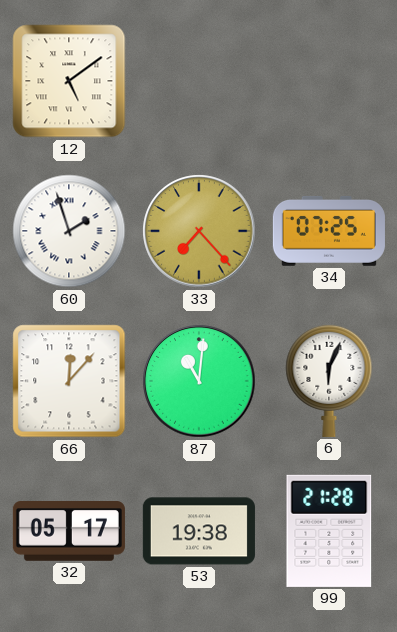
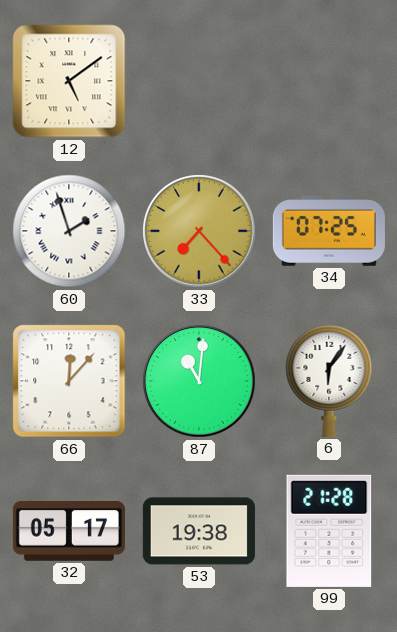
6: 6:04 -> 6:06
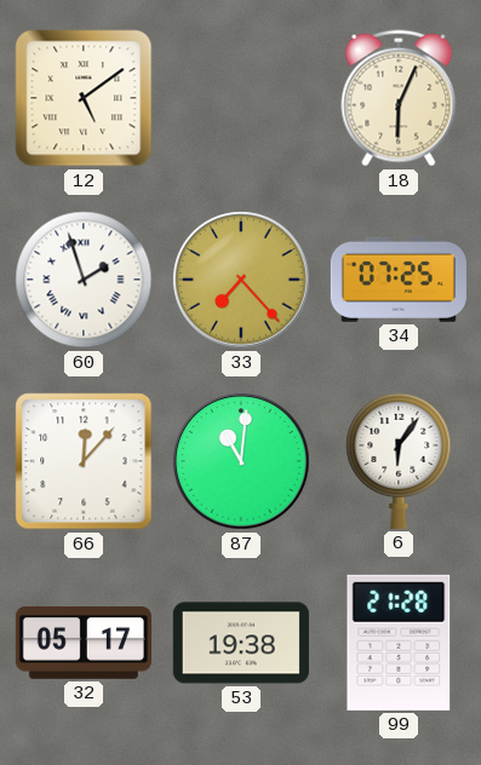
18: none -> 6:04
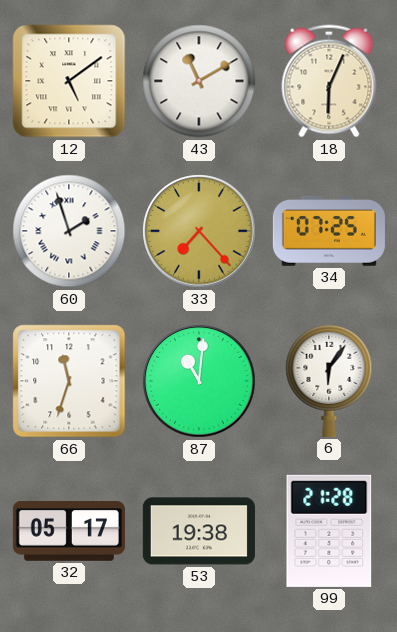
43: none -> 11:10
66: 12:07 -> 11:33
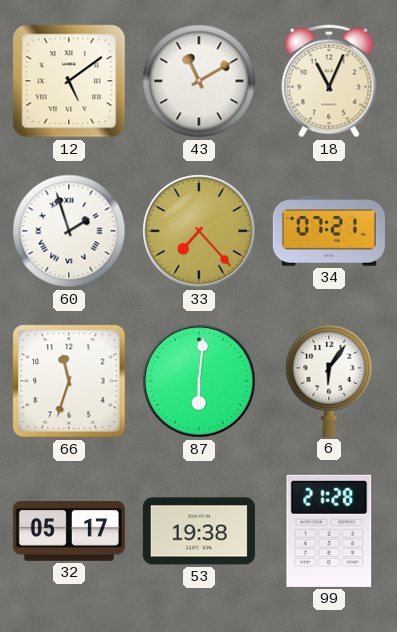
18: 6:04 -> 11:04
34: 07:25 -> 07:21
87: 11:01 -> 6:01
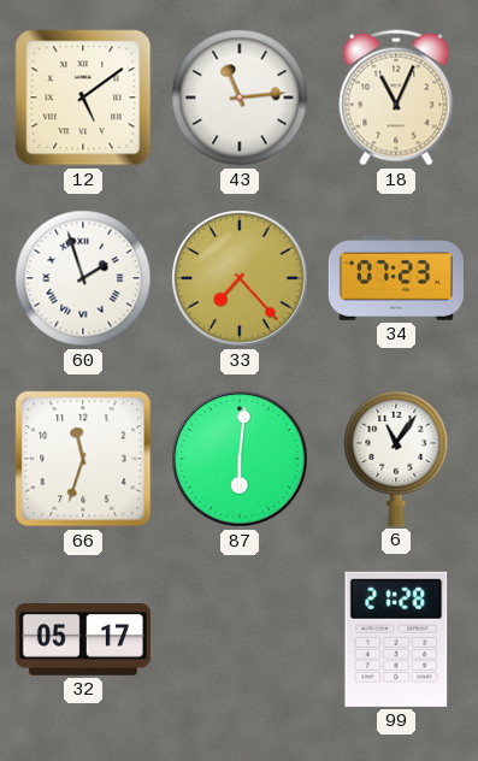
43: 11:10 -> 11:14
34: 07:21 -> 07:23
6: 6:06 -> 11:06
53: 19:38 -> none
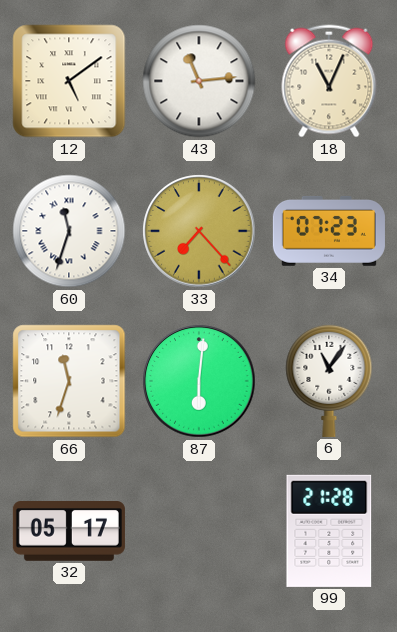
60: 1:57 -> 11:33
